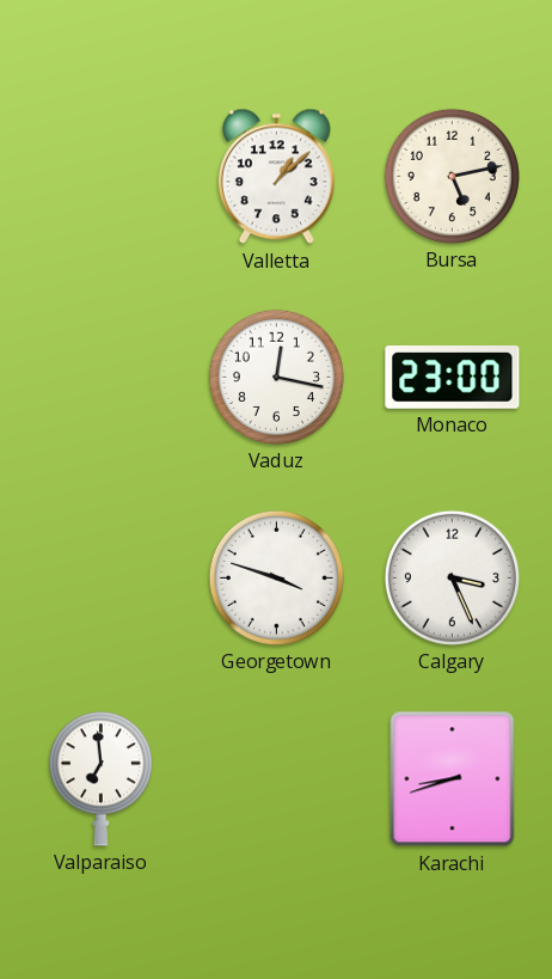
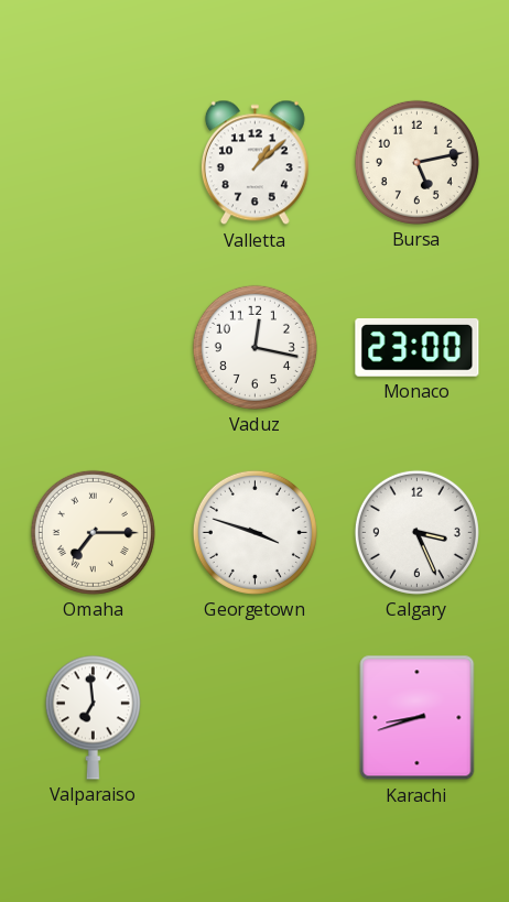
Omaha: none -> 7:15
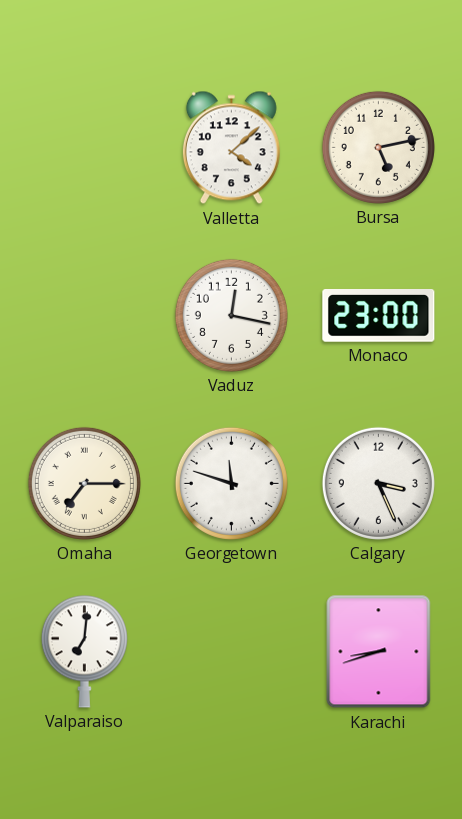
Valletta: 1:08 -> 4:08
Georgetown: 3:48 -> 11:48
Valparaiso: 6:59 -> 7:01
